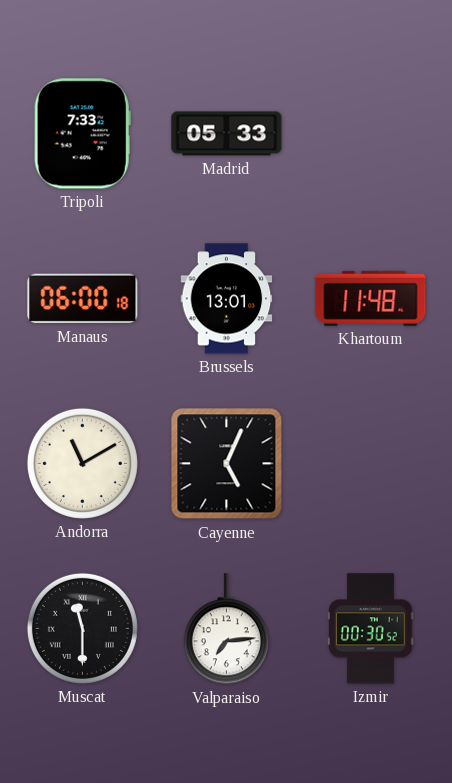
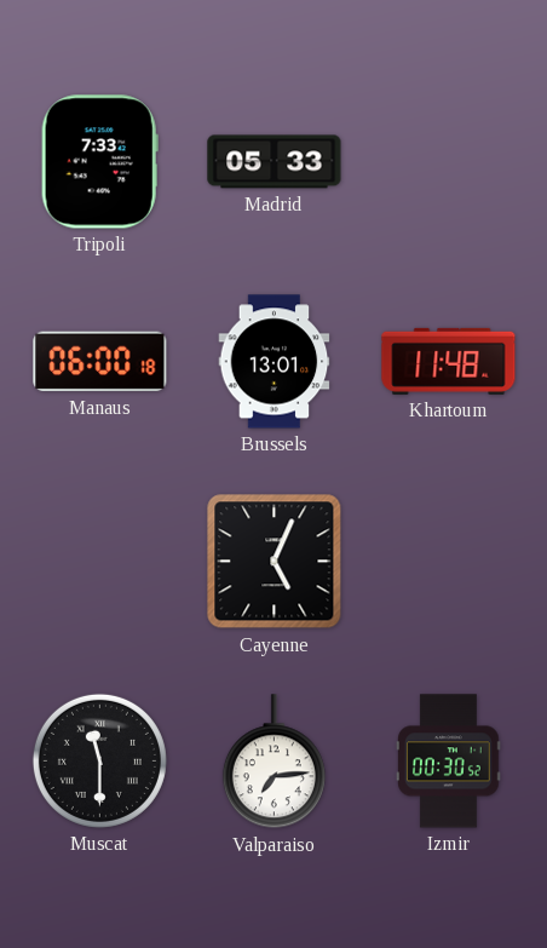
Andorra: 11:10 -> none
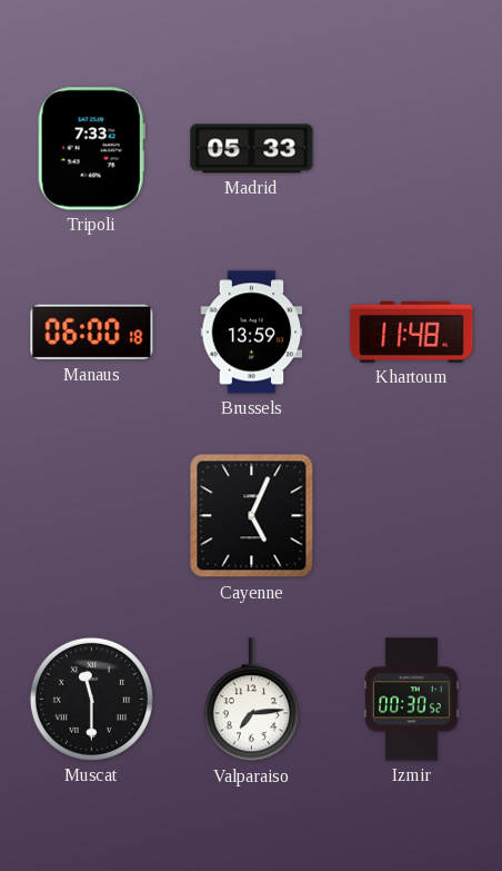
Brussels: 13:01 -> 13:59
